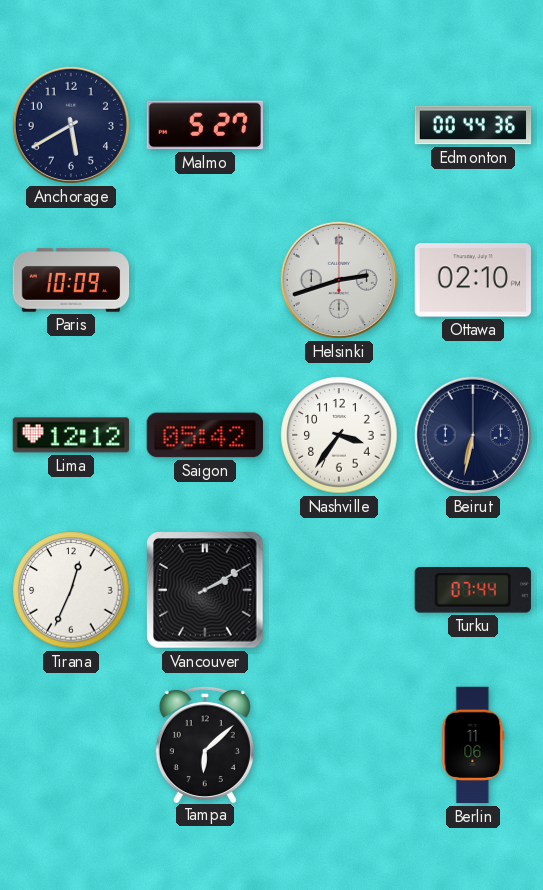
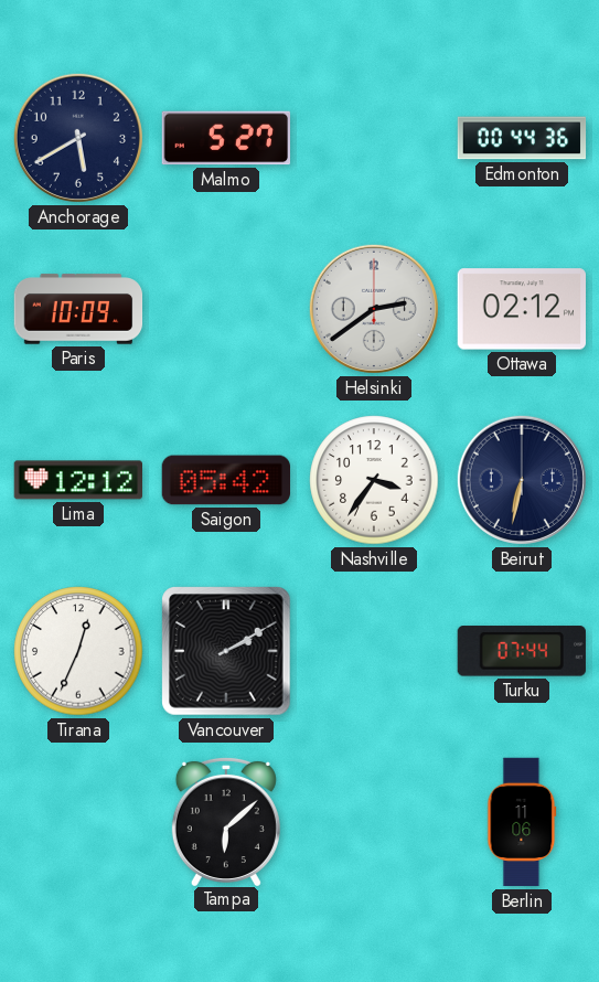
Helsinki: 2:42 -> 2:39
Ottawa: 02:10 -> 02:12
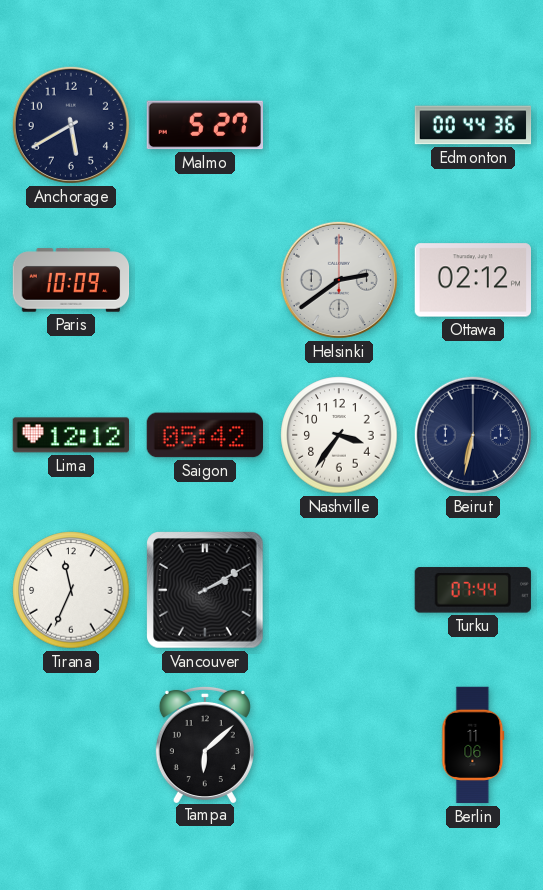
Tirana: 12:34 -> 11:34
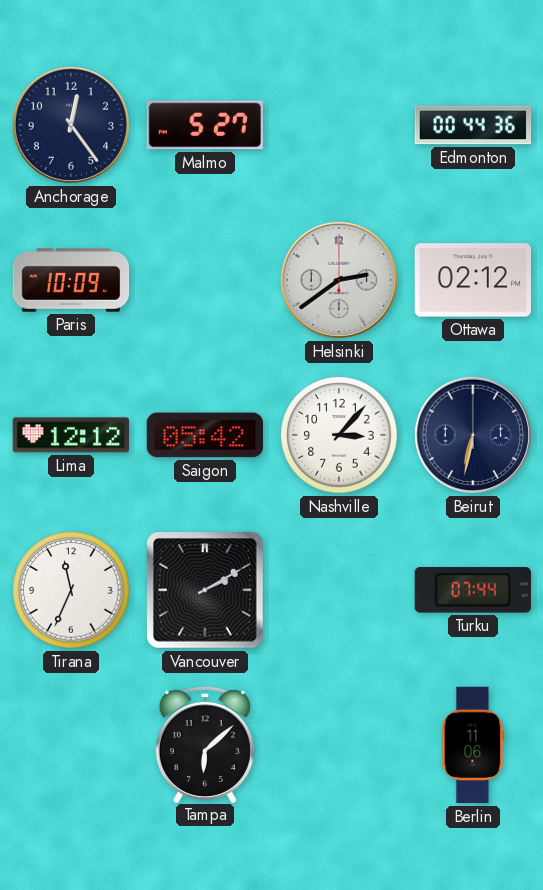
Anchorage: 5:40 -> 12:24
Nashville: 3:36 -> 3:07
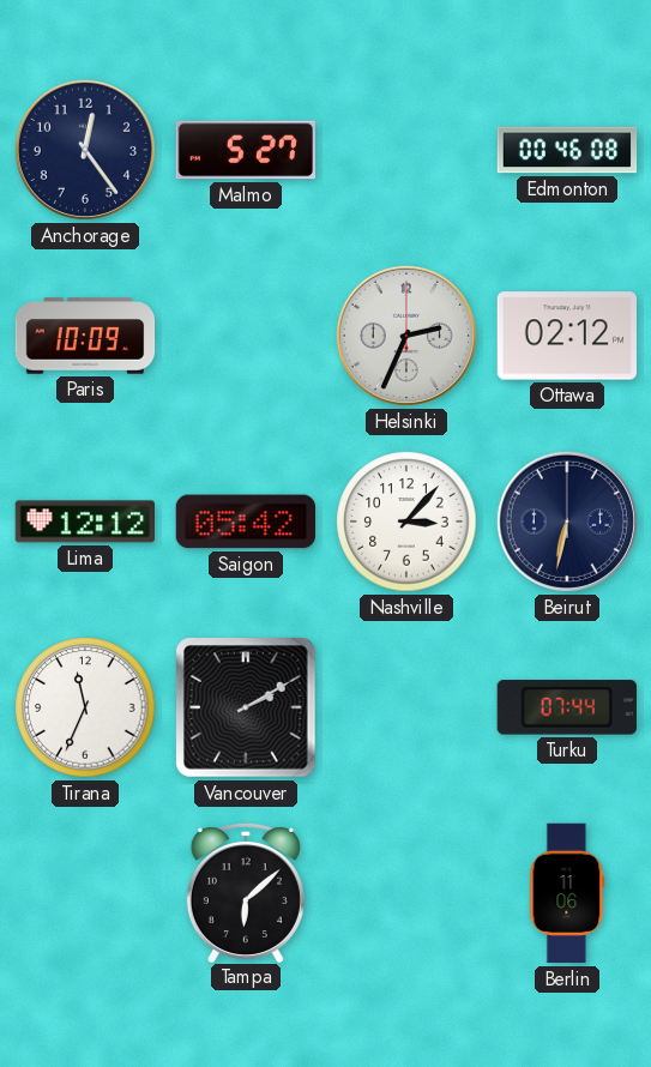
Edmonton: 00:44 -> 00:46
Helsinki: 2:39 -> 2:34
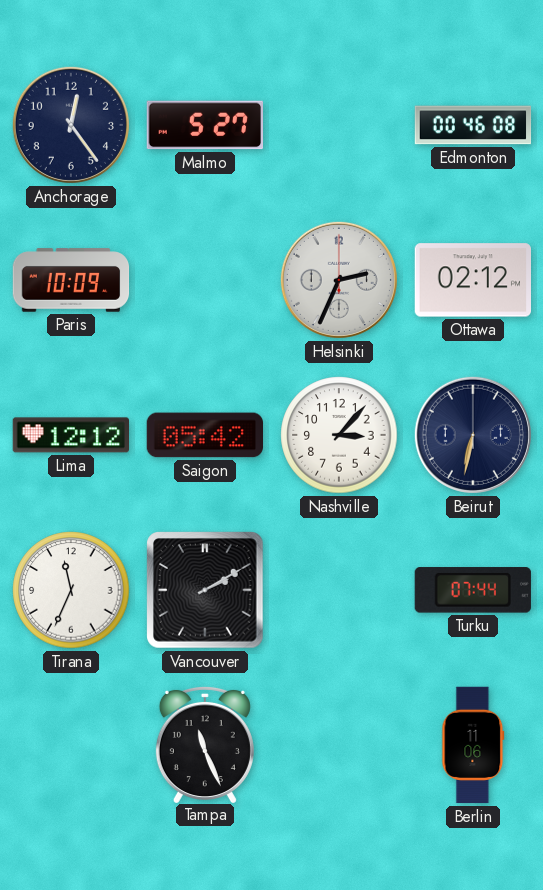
Tampa: 6:08 -> 11:26
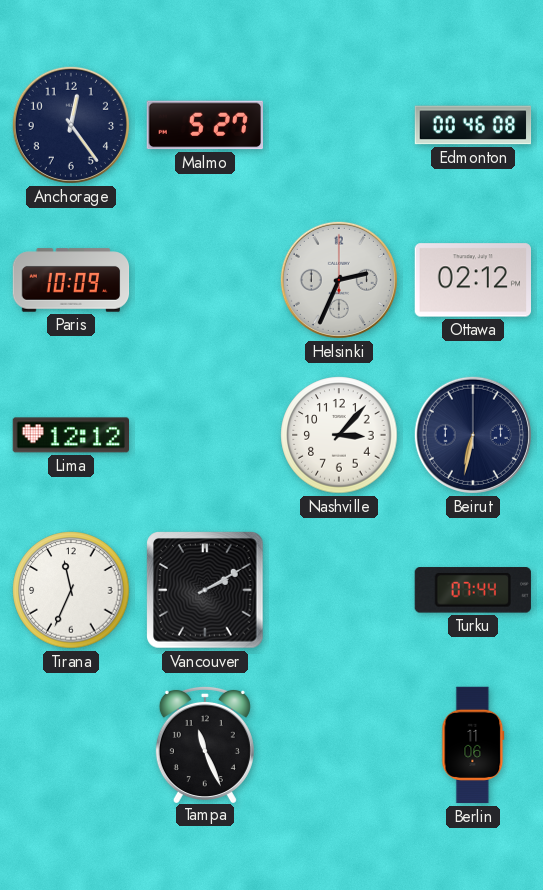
Saigon: 05:42 -> none
